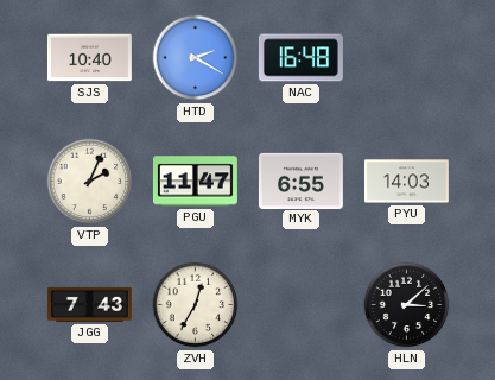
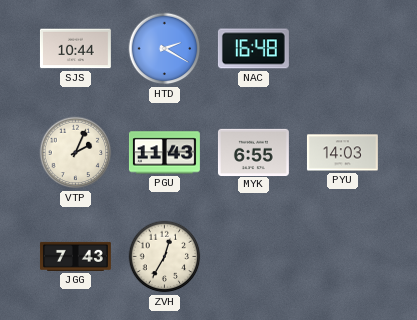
SJS: 10:40 -> 10:44
PGU: 11:47 -> 11:43
HLN: 3:08 -> none
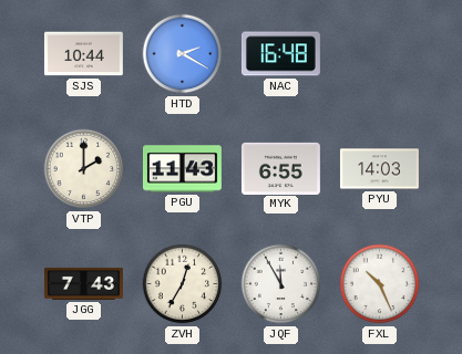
VTP: 2:04 -> 2:00
JQF: none -> 11:55
FXL: none -> 10:26
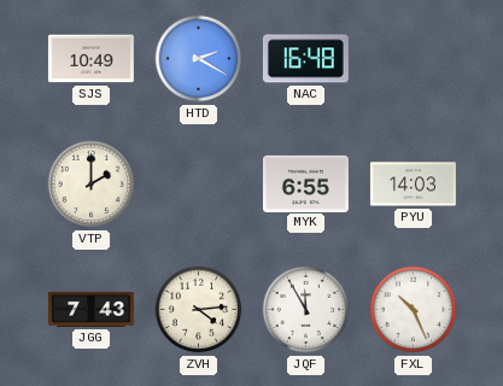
SJS: 10:44 -> 10:49
PGU: 11:43 -> none
ZVH: 12:35 -> 4:14
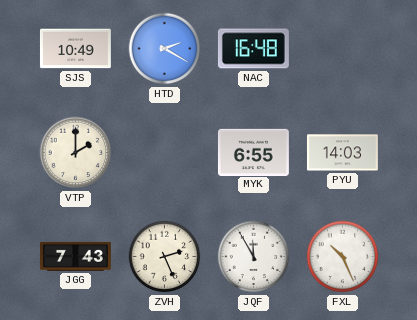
ZVH: 4:14 -> 2:26
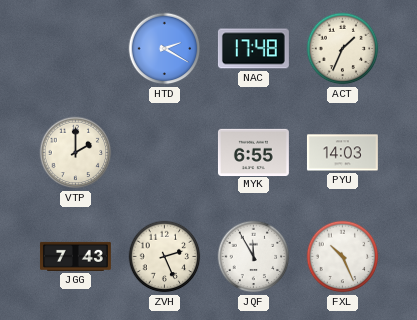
SJS: 10:49 -> none
NAC: 16:48 -> 17:48
ACT: none -> 1:34
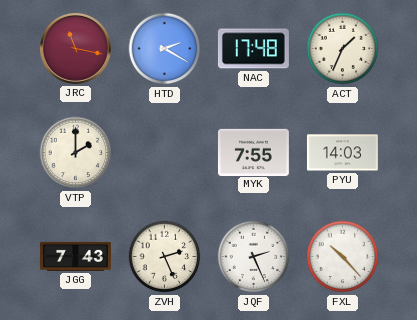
JRC: none -> 11:17
MYK: 6:55 -> 7:55
JQF: 11:55 -> 2:26
FXL: 10:26 -> 10:23
